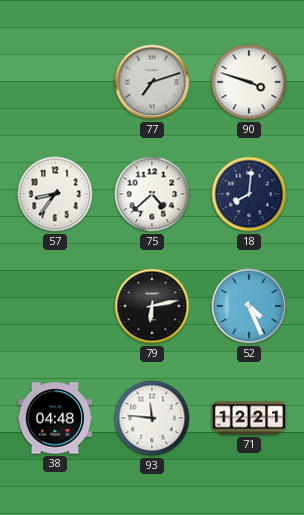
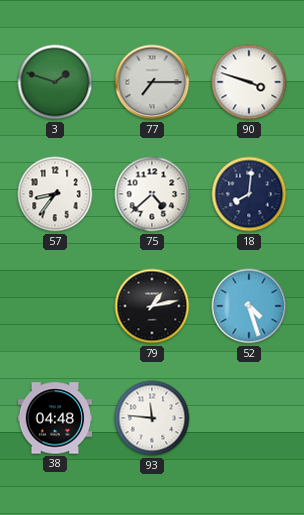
3: none -> 1:48
77: 7:12 -> 7:15
79: 6:13 -> 1:13
52: 4:26 -> 4:27
71: 12:21 -> none
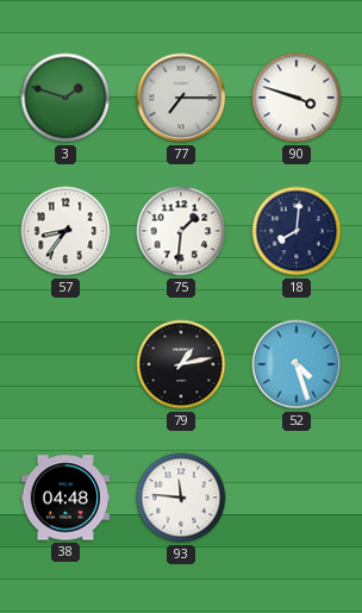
75: 4:38 -> 1:31
